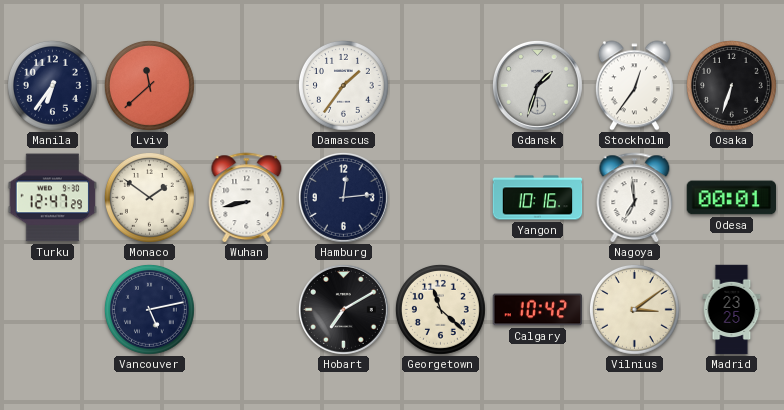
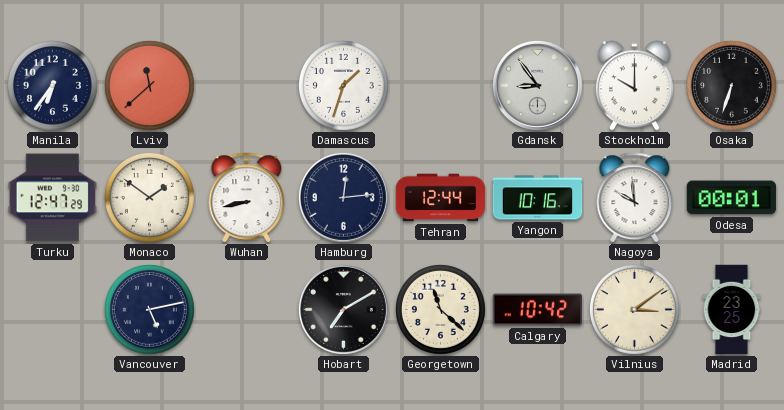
Damascus: 1:36 -> 1:33
Gdansk: 1:33 -> 8:54
Stockholm: 12:36 -> 10:00
Tehran: none -> 12:44
Nagoya: 6:59 -> 9:59
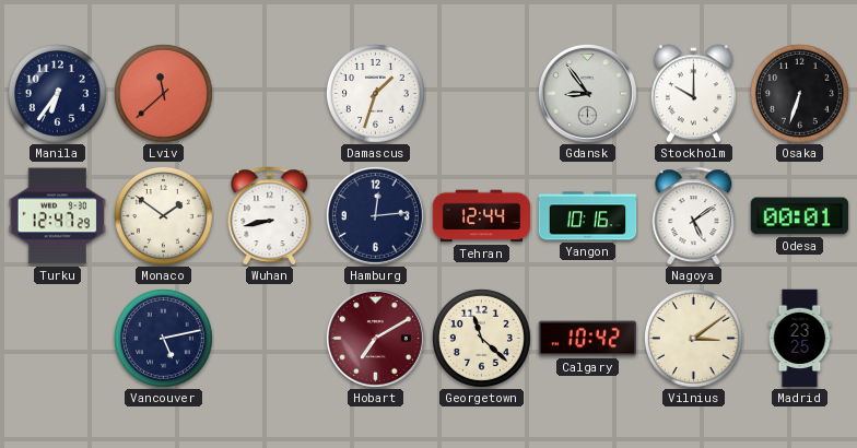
Nagoya: 9:59 -> 5:09
Hobart dial: black -> burgundy
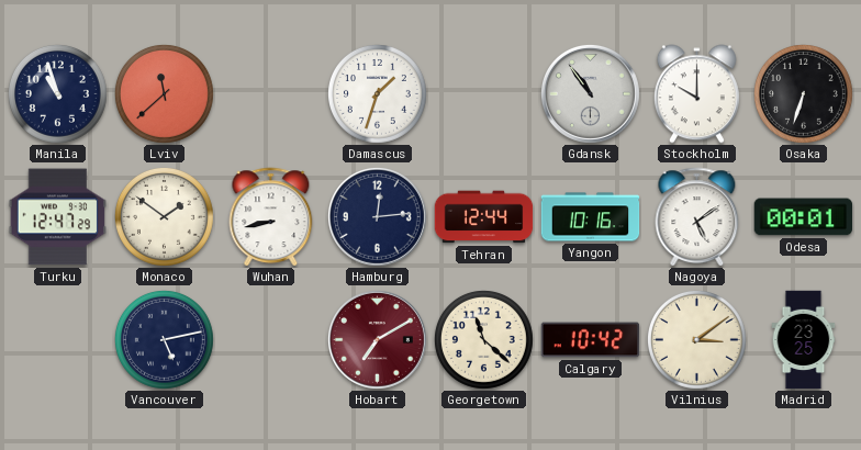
Manila: 6:36 -> 10:57
Gdansk: 8:54 -> 10:54
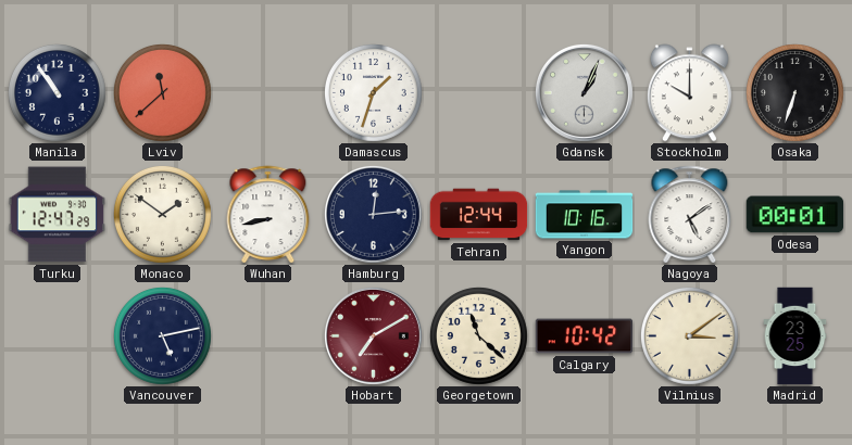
Manila: 10:57 -> 10:54
Gdansk: 10:54 -> 1:04
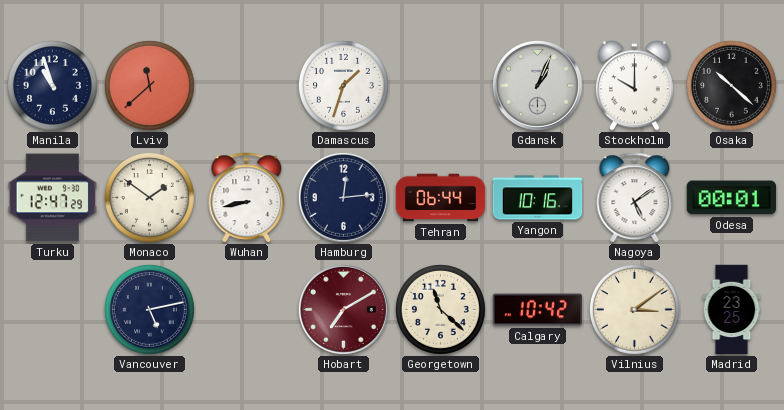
Manila: 10:54 -> 10:57
Osaka: 6:33 -> 10:22
Tehran: 12:44 -> 06:44
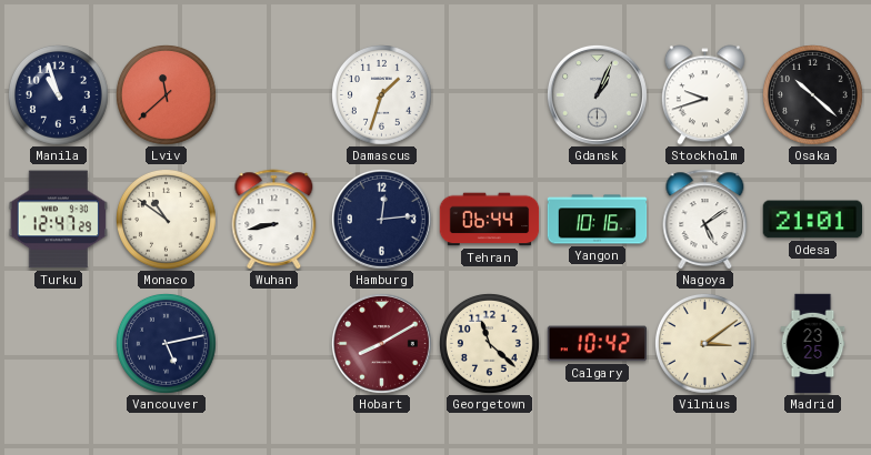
Stockholm: 10:00 -> 9:42
Monaco: 1:51 -> 10:51
Odesa: 00:01 -> 21:01
Hobart: 7:10 -> 8:10
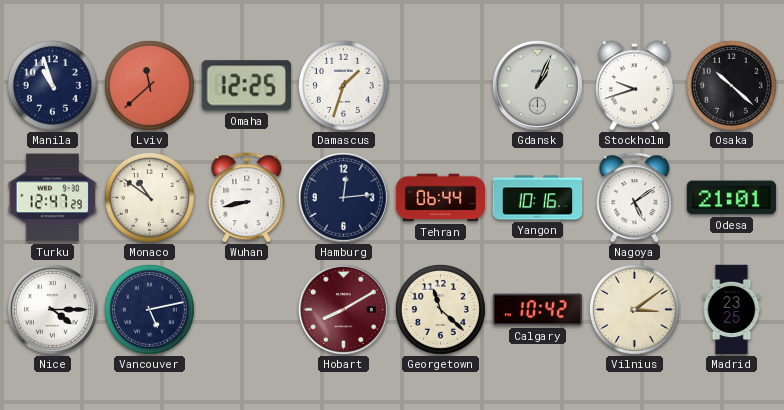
Omaha: none -> 12:25
Nice: none -> 4:15
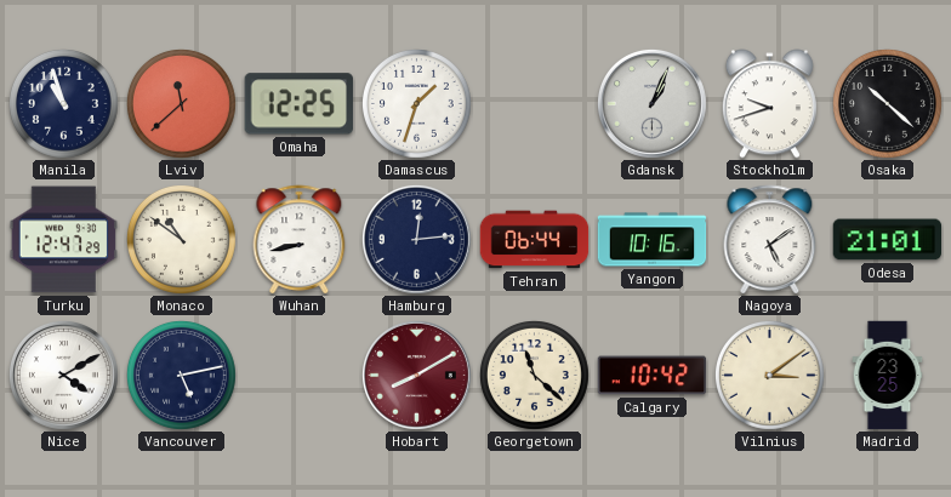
Nice: 4:15 -> 4:10
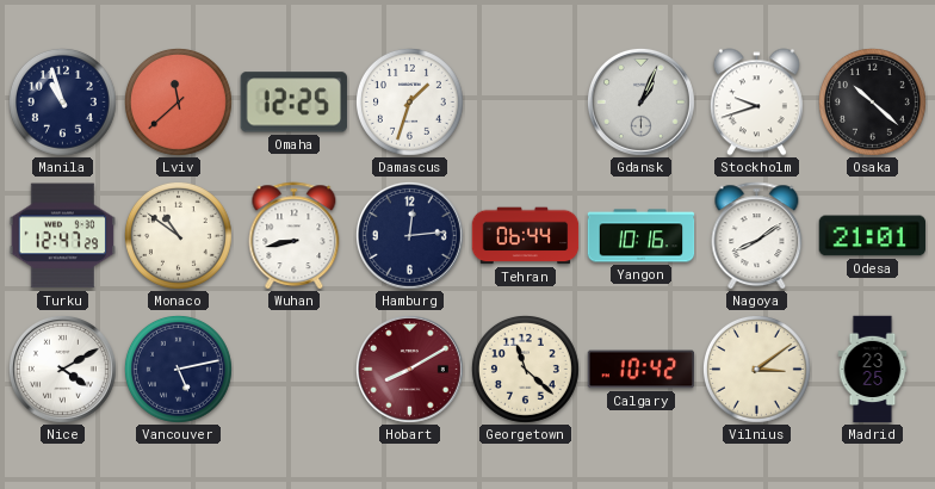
Nagoya: 5:09 -> 8:09
